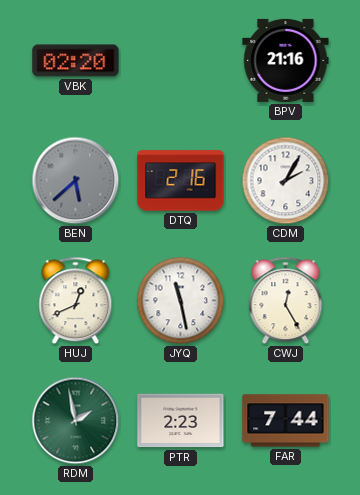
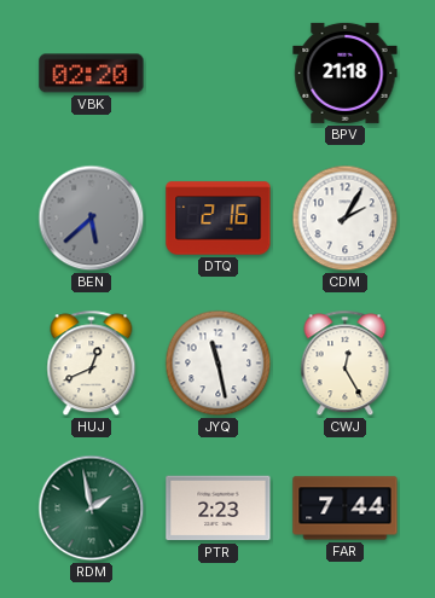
BPV: 21:16 -> 21:18
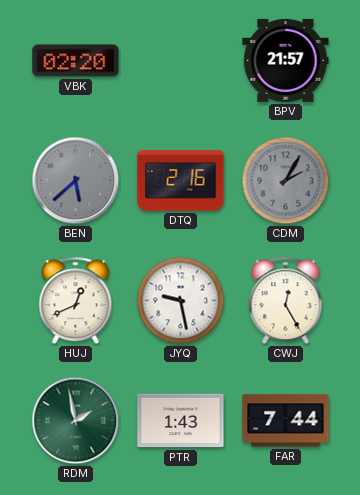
BPV: 21:18 -> 21:57
CDM dial: white -> grey
JYQ: 11:28 -> 9:28
PTR: 2:23 -> 1:43
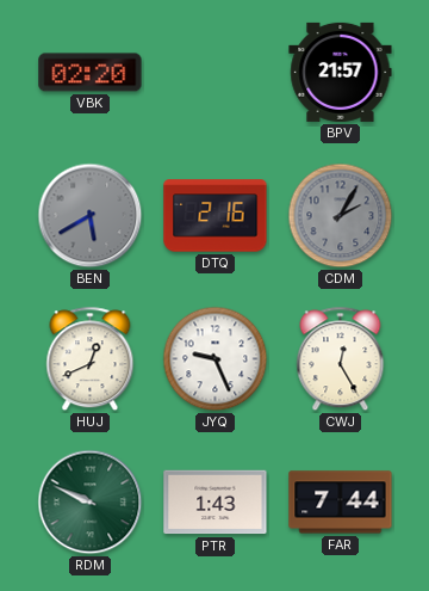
BEN: 5:38 -> 5:40
JYQ: 9:28 -> 9:26
RDM: 1:58 -> 9:49
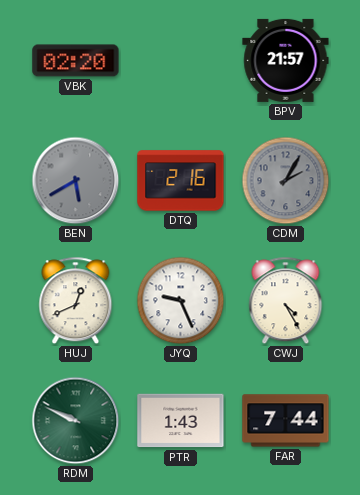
CWJ: 12:25 -> 4:25
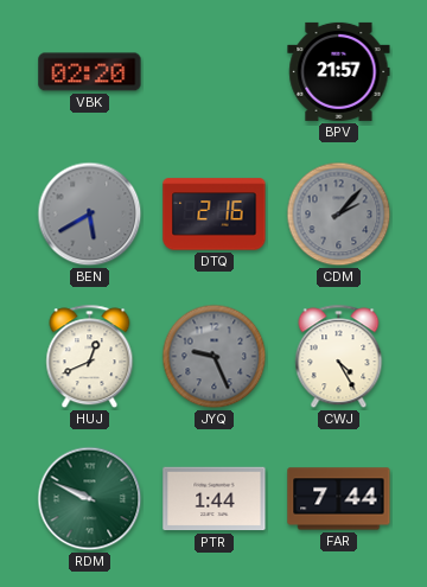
CDM: 2:05 -> 2:07
JYQ dial: white -> grey
PTR: 1:43 -> 1:44
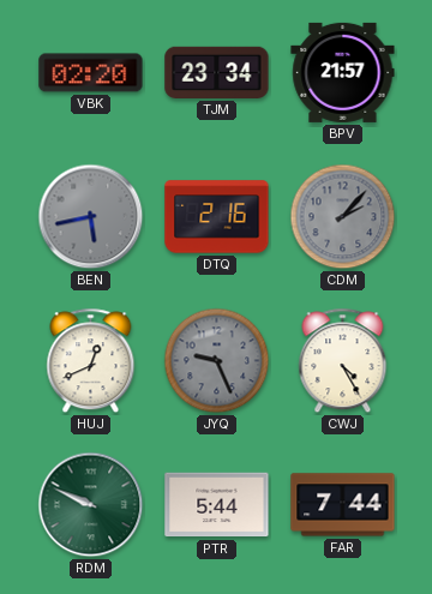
TJM: none -> 23:34
BEN: 5:40 -> 5:43
PTR: 1:44 -> 5:44
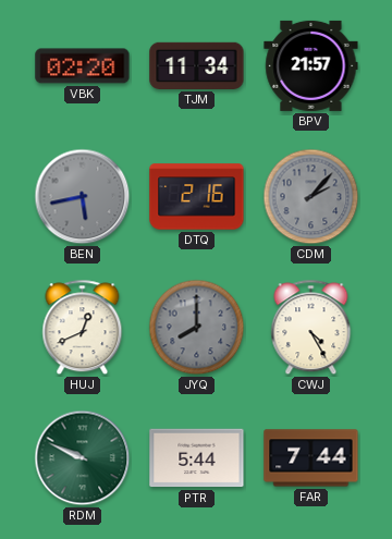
TJM: 23:34 -> 11:34
JYQ: 9:26 -> 8:00
